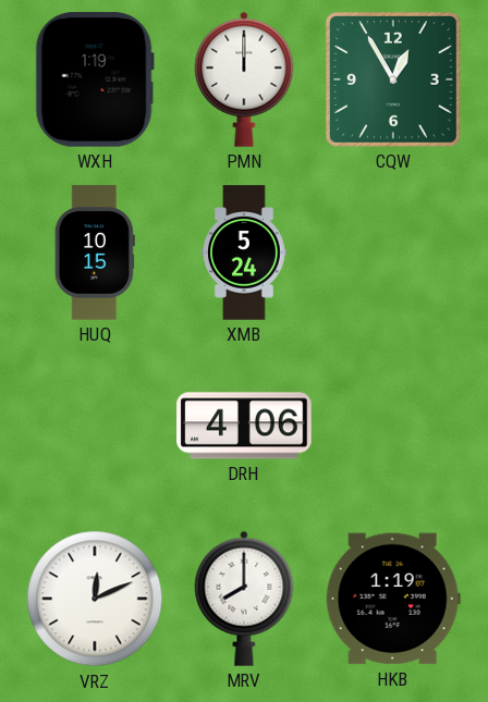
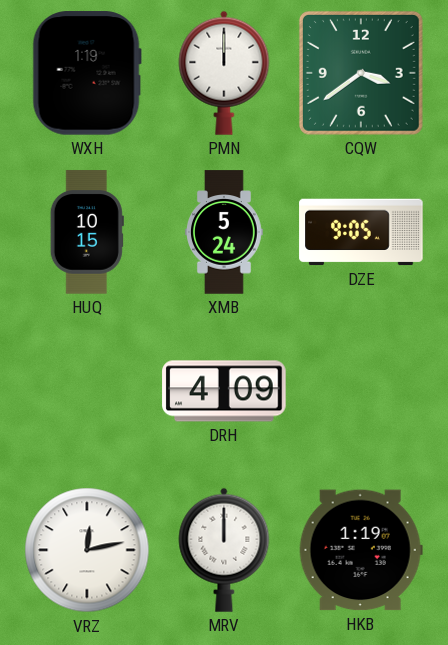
CQW: 12:55 -> 3:39
DZE: none -> 9:05
DRH: 4:06 -> 4:09
VRZ: 12:11 -> 12:13
MRV: 8:00 -> 12:00
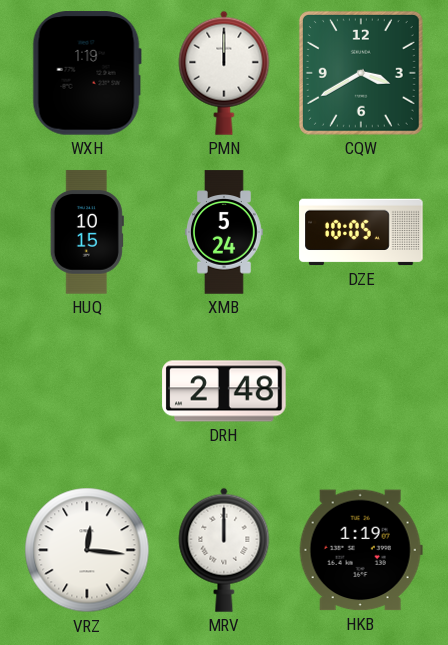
CQW: 3:39 -> 3:40
DZE: 9:05 -> 10:05
DRH: 4:09 -> 2:48
VRZ: 12:13 -> 12:16
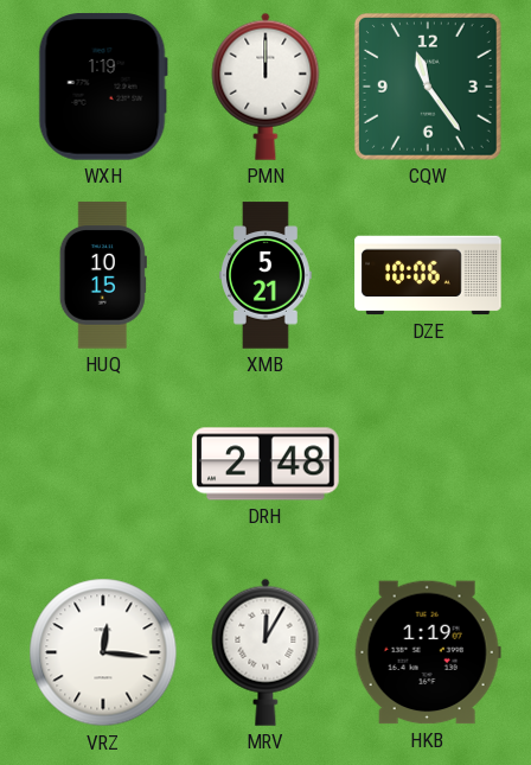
CQW: 3:40 -> 11:24
XMB: 5:24 -> 5:21
DZE: 10:05 -> 10:06
MRV: 12:00 -> 12:05
